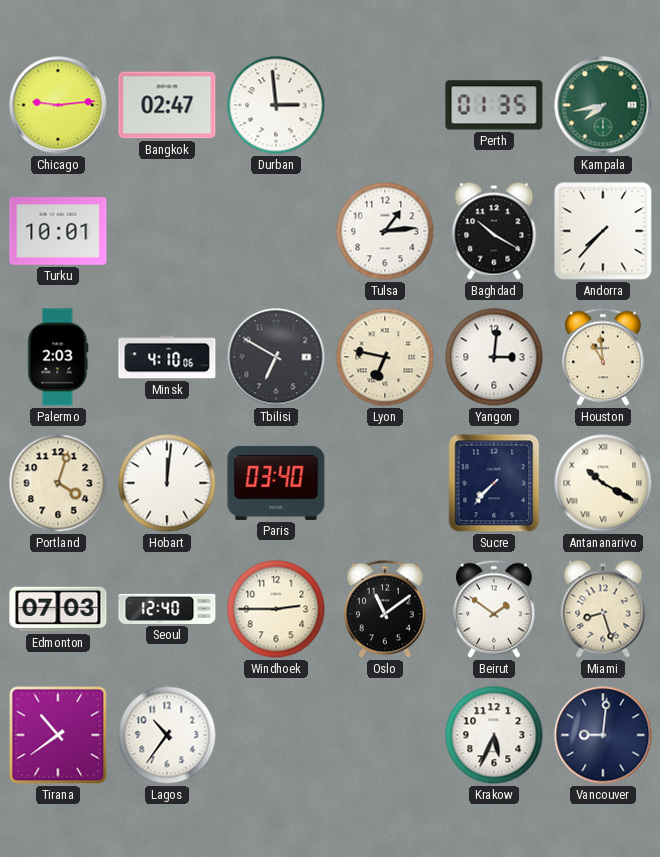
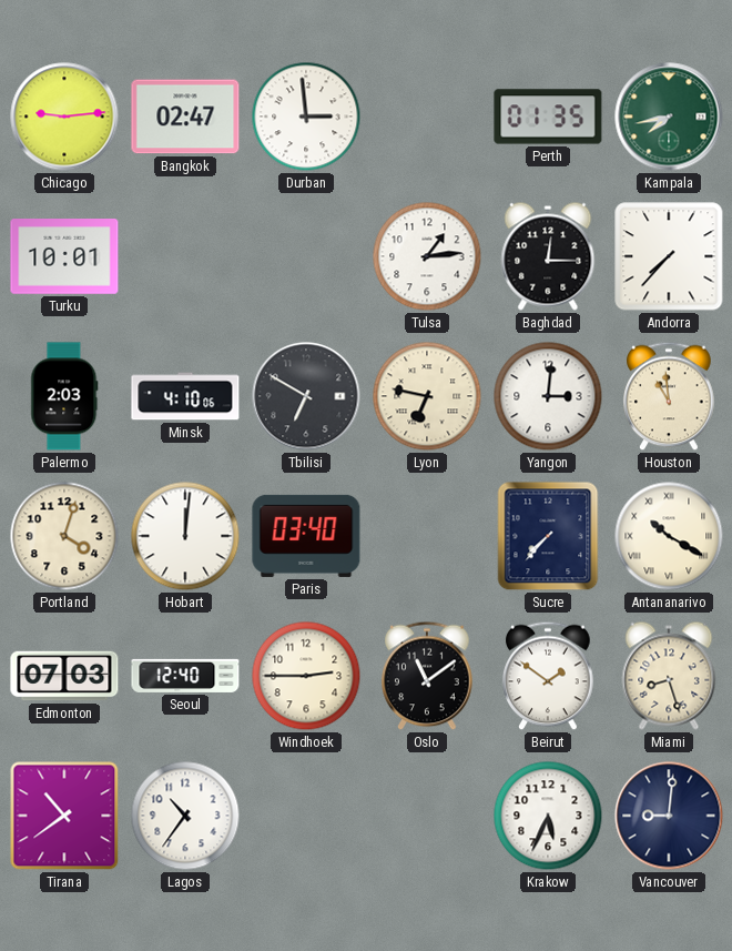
Baghdad: 10:20 -> 12:15
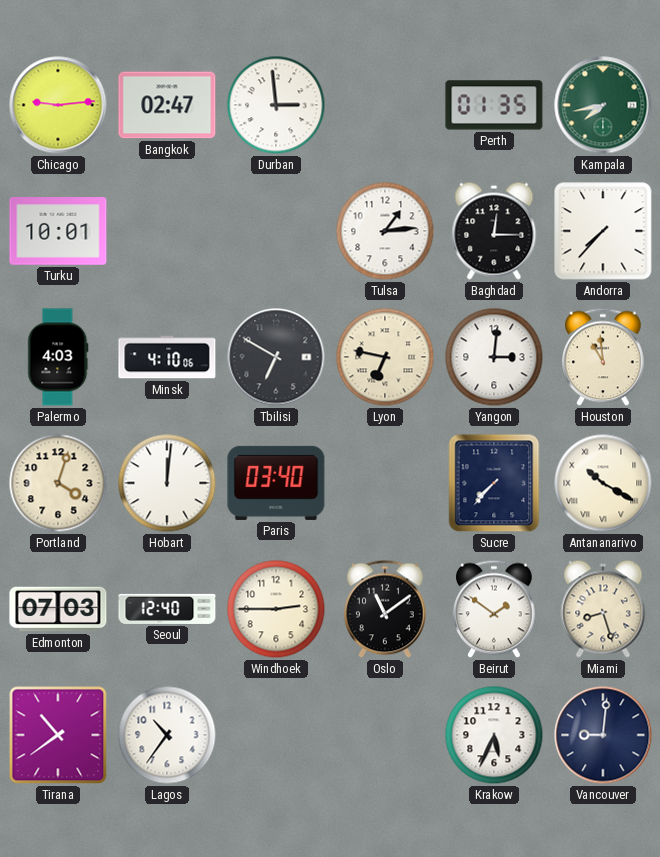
Palermo: 2:03 -> 4:03
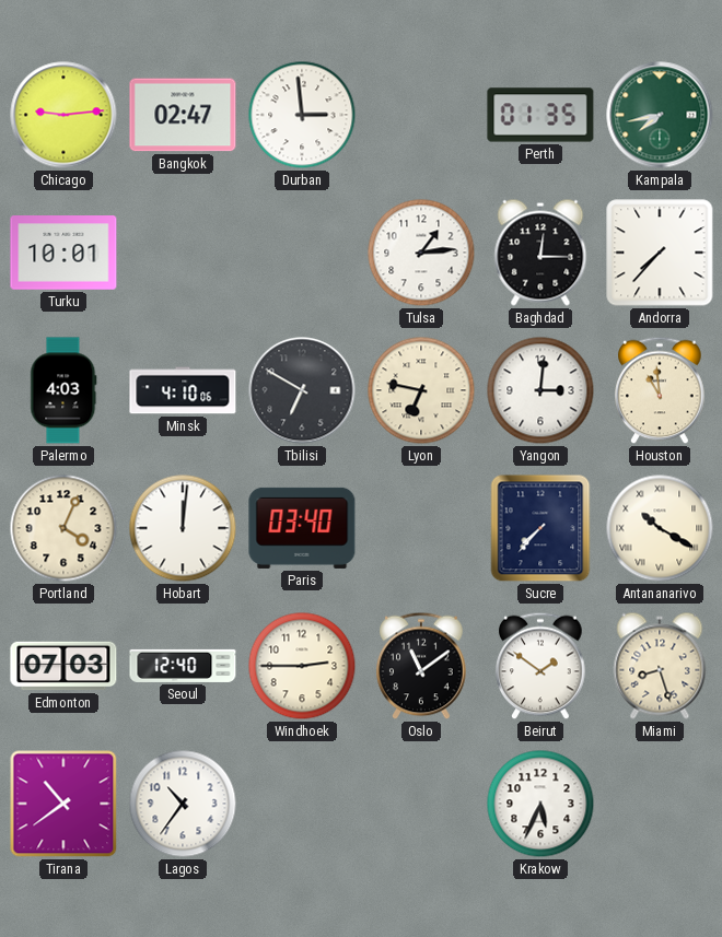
Portland: 4:03 -> 4:04
Vancouver: 9:01 -> none
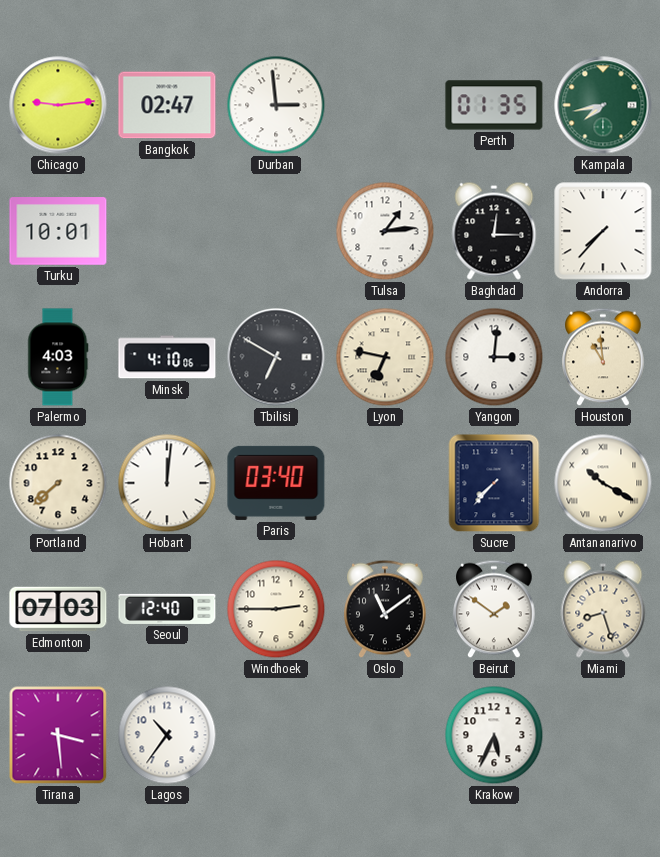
Portland: 4:04 -> 7:38
Tirana: 10:39 -> 3:29
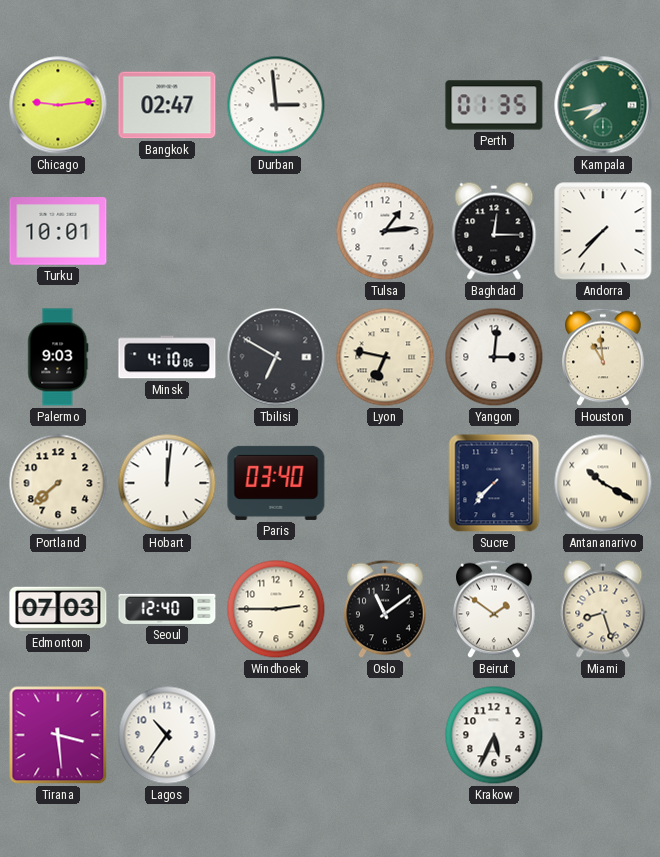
Palermo: 4:03 -> 9:03
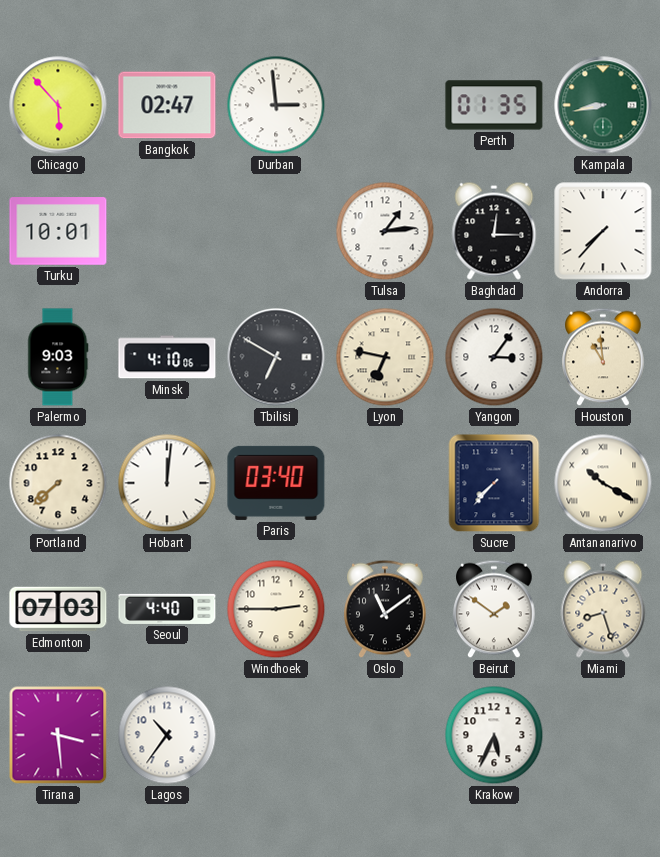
Chicago: 9:14 -> 5:53
Kampala: 7:43 -> 8:43
Yangon: 3:01 -> 3:06
Seoul: 12:40 -> 4:40
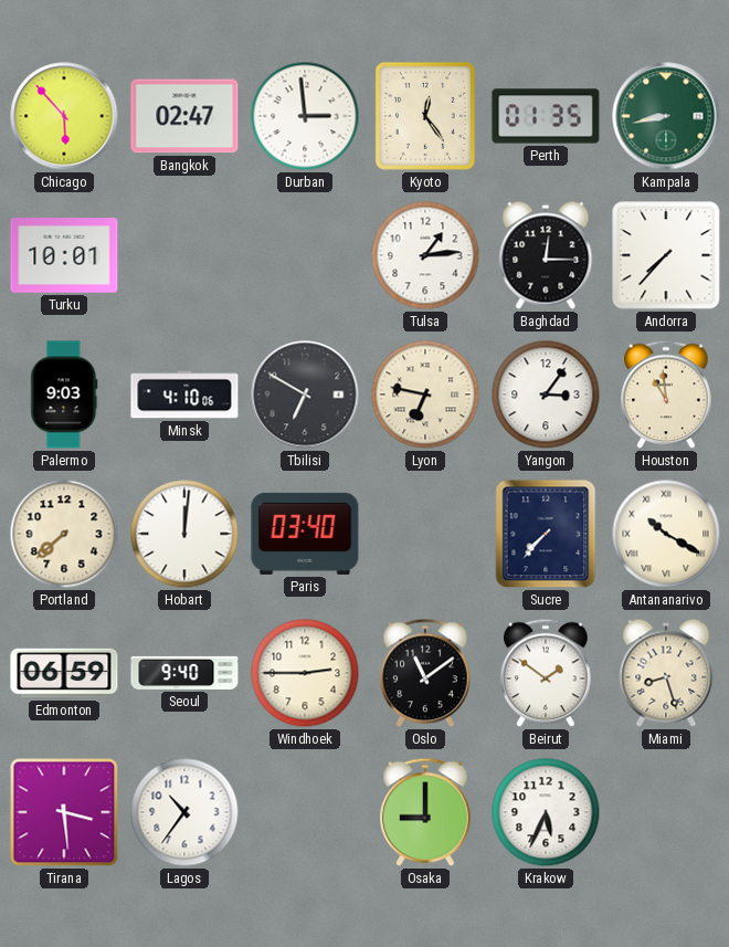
Kyoto: none -> 12:24
Edmonton: 07:03 -> 06:59
Seoul: 4:40 -> 9:40
Osaka: none -> 9:00
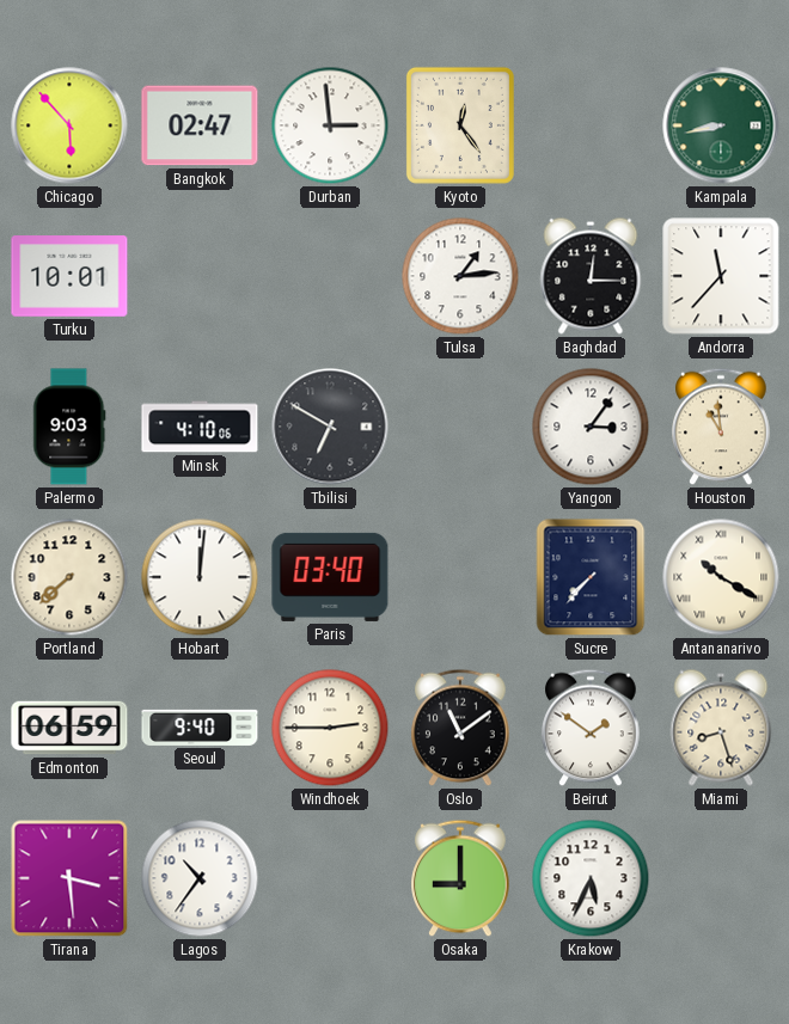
Perth: 01:35 -> none
Andorra: 7:37 -> 11:37
Lyon: 6:47 -> none
